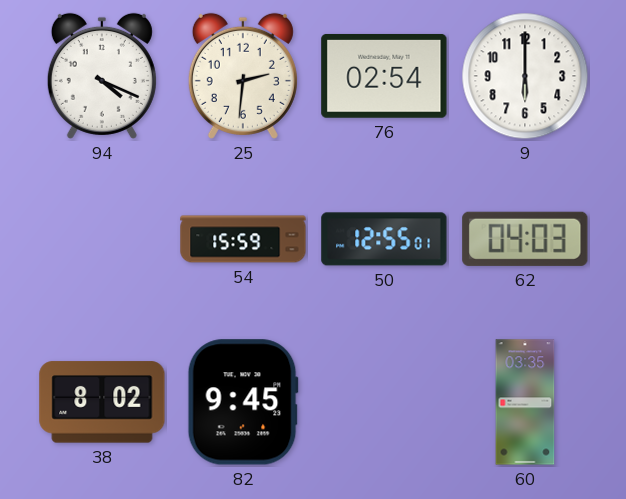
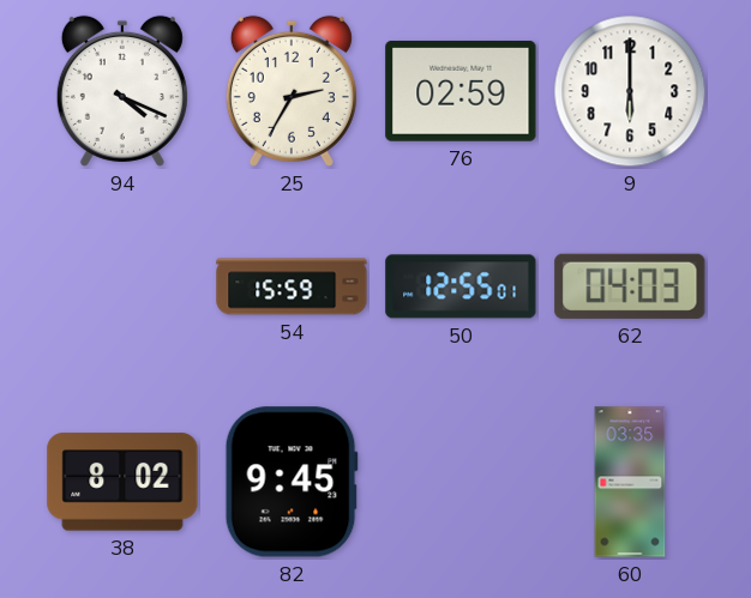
25: 2:31 -> 2:35
76: 02:54 -> 02:59
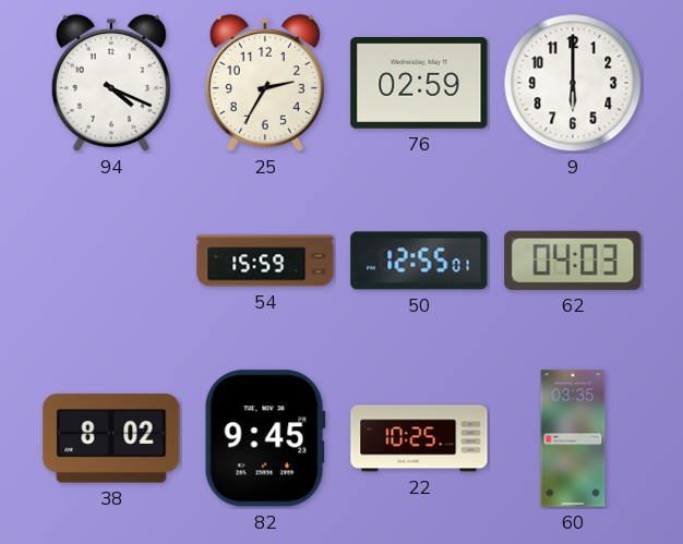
22: none -> 10:25
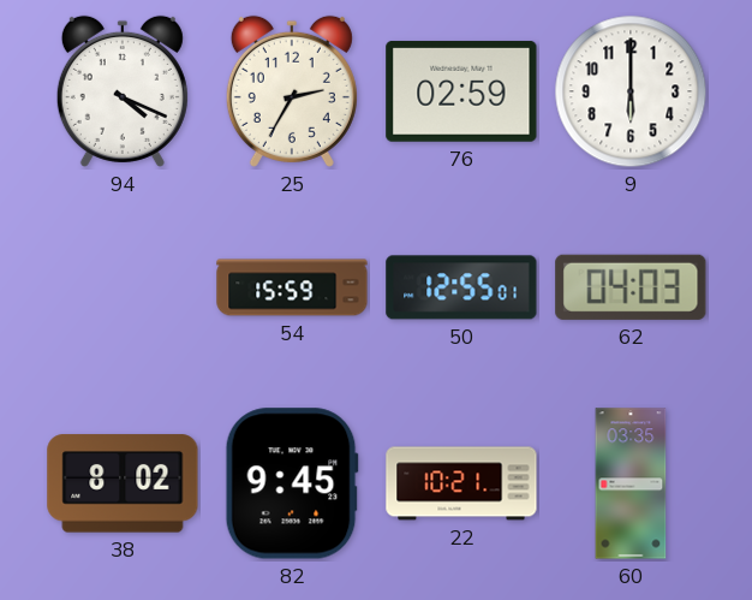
22: 10:25 -> 10:21
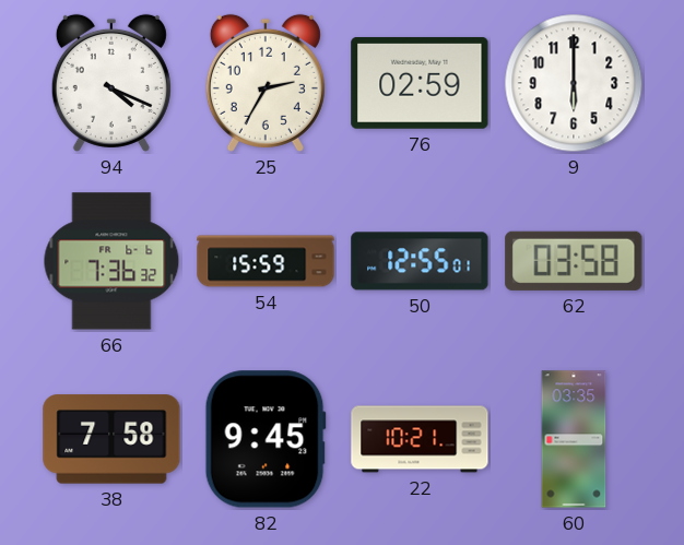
66: none -> 7:36
62: 04:03 -> 03:58
38: 8:02 -> 7:58
